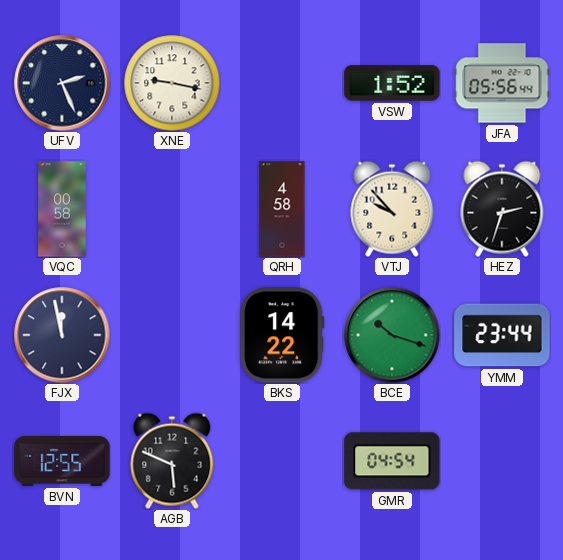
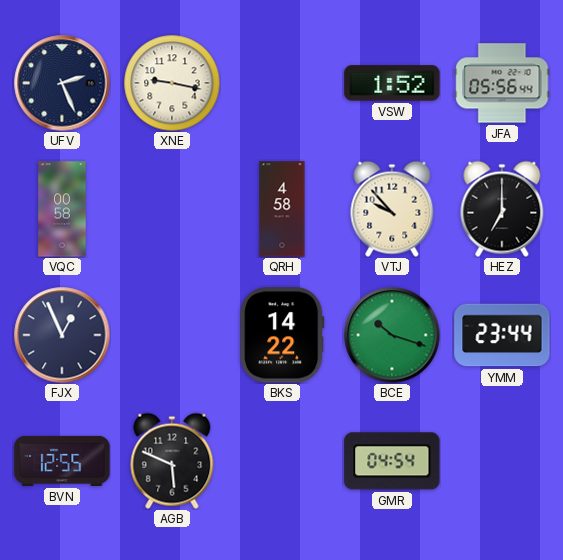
HEZ: 2:33 -> 7:00
FJX: 11:58 -> 12:56
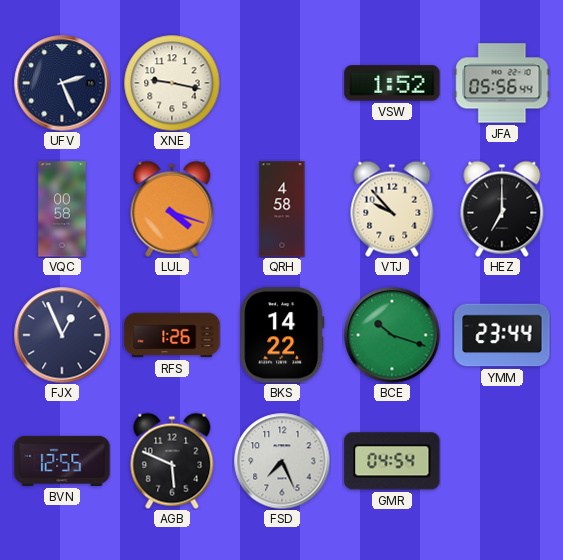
LUL: none -> 4:18
RFS: none -> 1:26
FSD: none -> 7:26
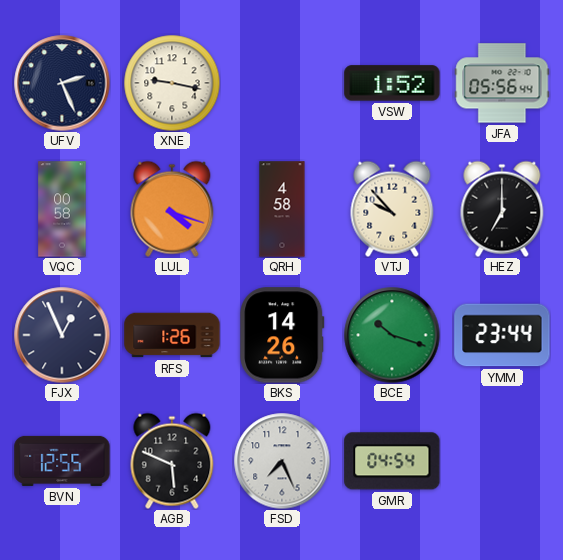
BKS: 14:22 -> 14:26
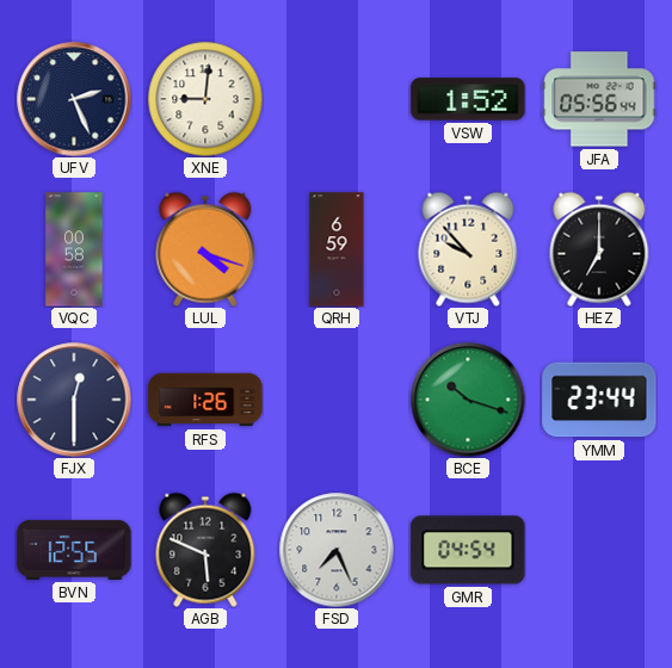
XNE: 9:17 -> 9:01
QRH: 4:58 -> 6:59
FJX: 12:56 -> 12:30
BKS: 14:26 -> none
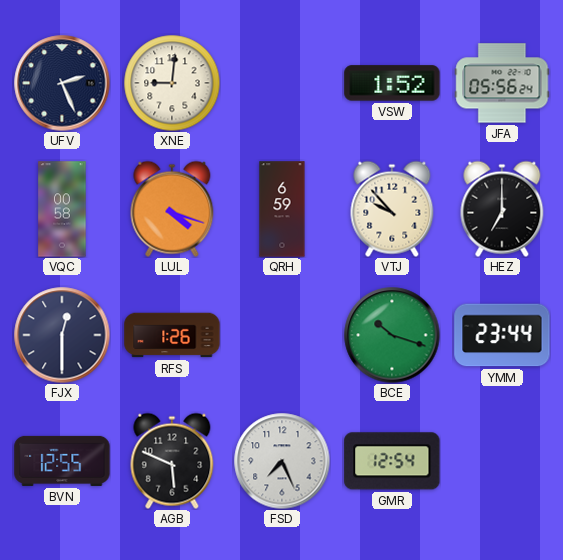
JFA: 05:56:44 -> 05:56:24
GMR: 04:54 -> 12:54
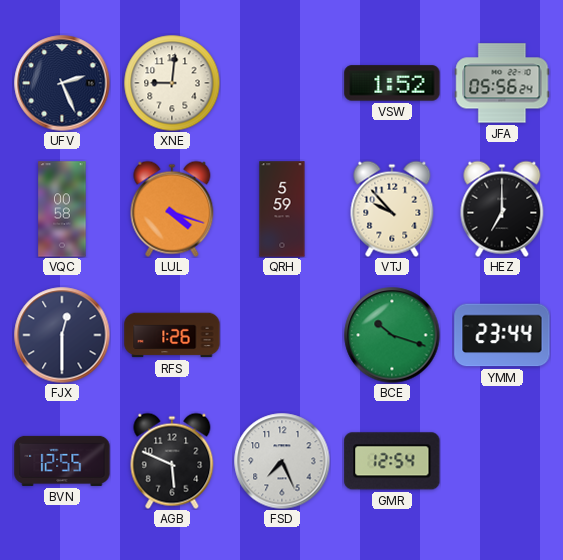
QRH: 6:59 -> 5:59
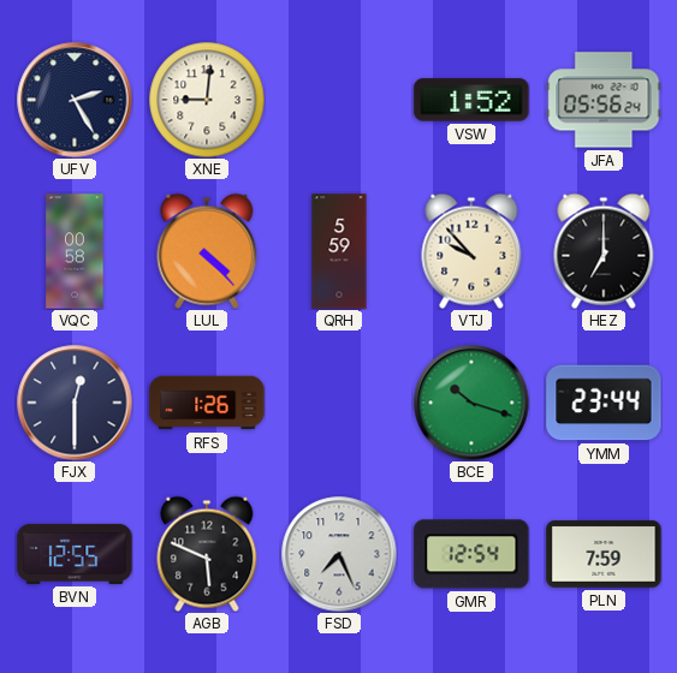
UFV: 2:26 -> 2:25
LUL: 4:18 -> 4:23
PLN: none -> 7:59
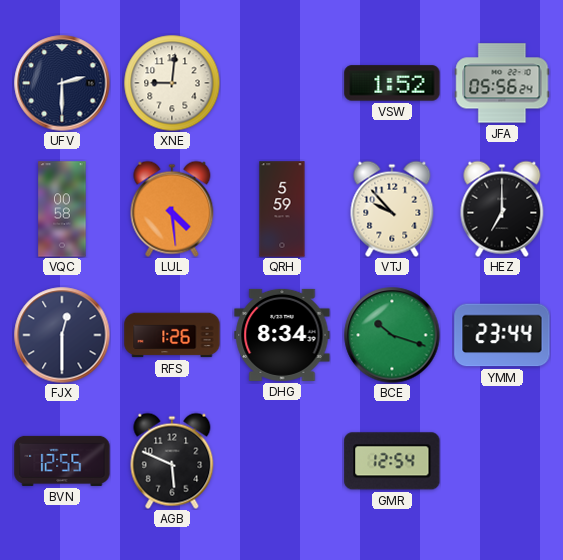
UFV: 2:25 -> 2:30
LUL: 4:23 -> 4:29
DHG: none -> 8:34
FSD: 7:26 -> none
PLN: 7:59 -> none
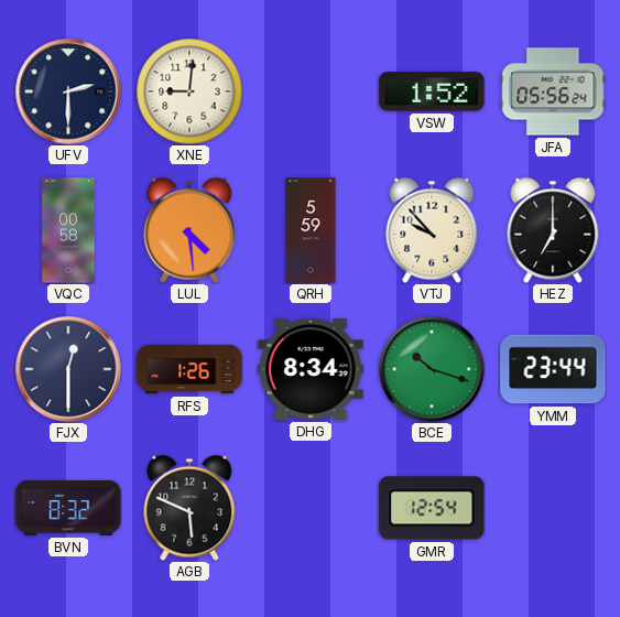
BVN: 12:55 -> 8:32
